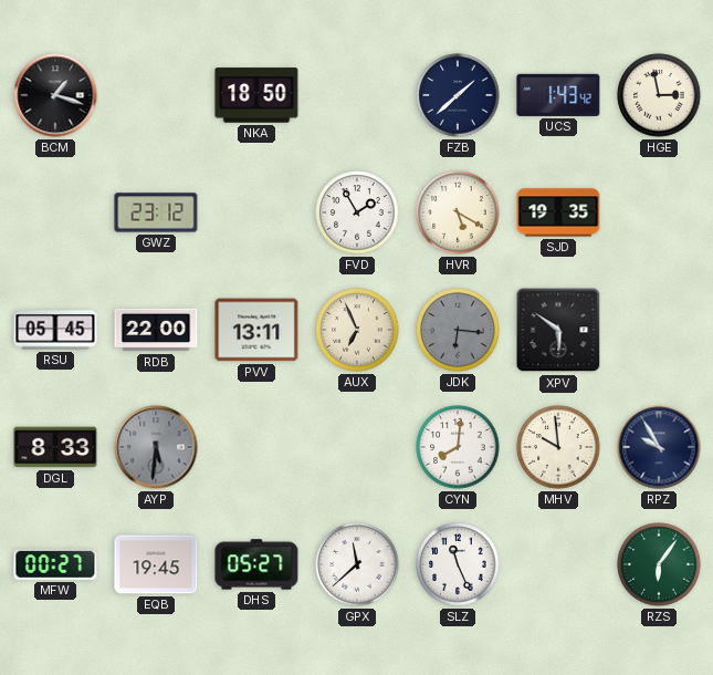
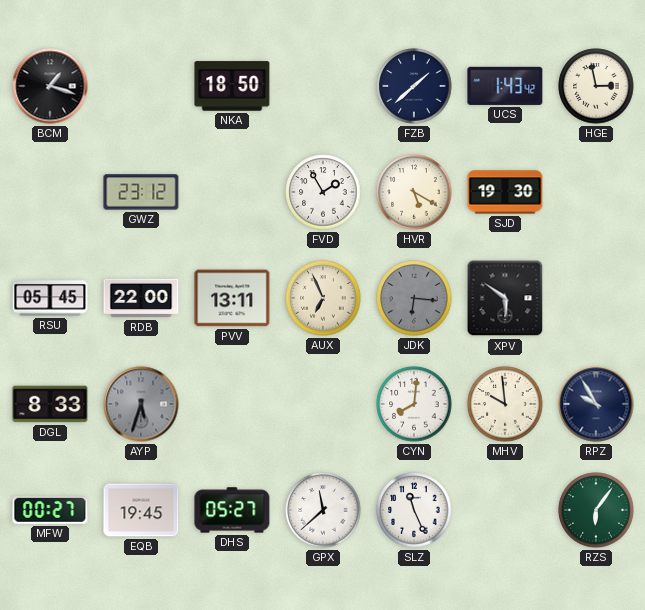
SJD: 19:35 -> 19:30
AYP: 5:31 -> 5:33
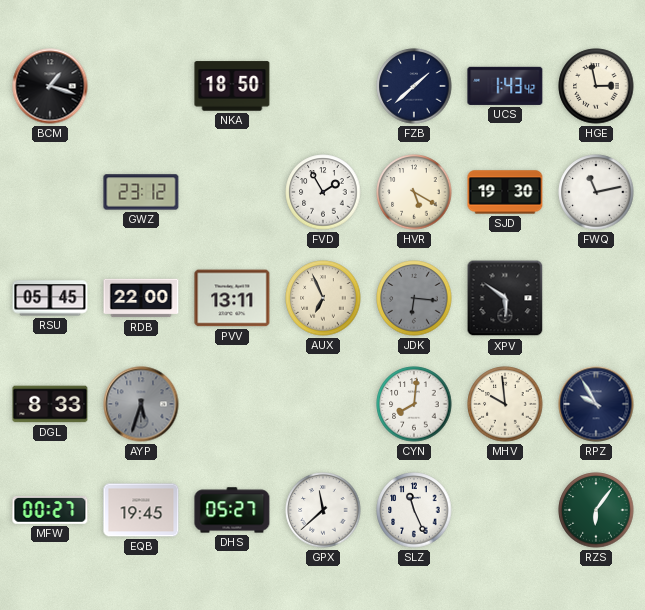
FWQ: none -> 11:13
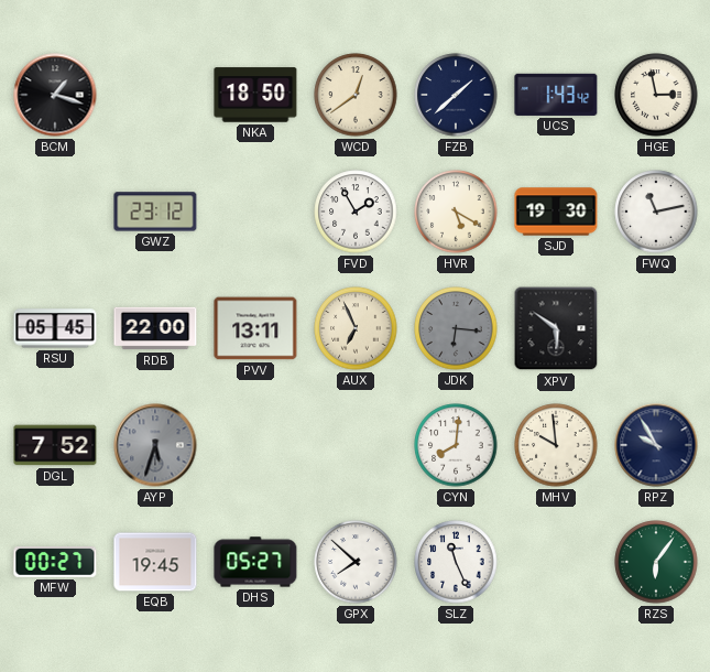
WCD: none -> 12:39
DGL: 8:33 -> 7:52
GPX: 11:38 -> 7:52
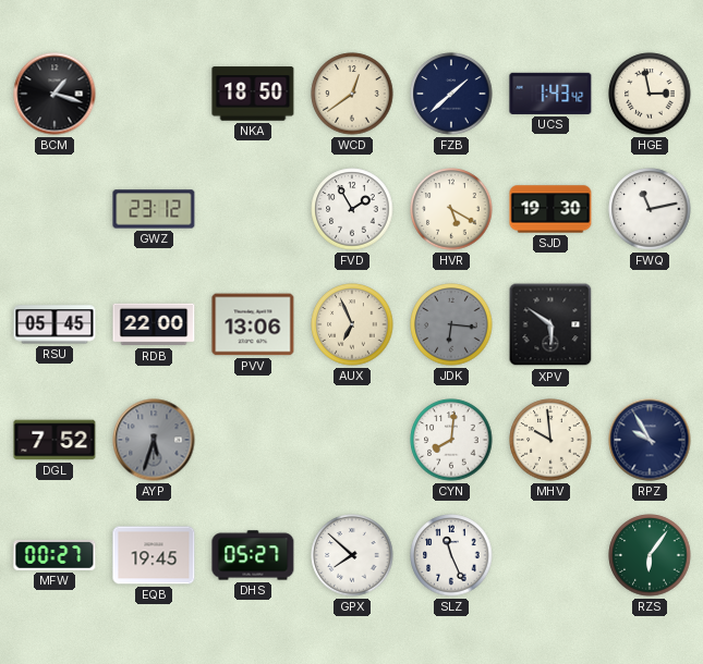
PVV: 13:11 -> 13:06
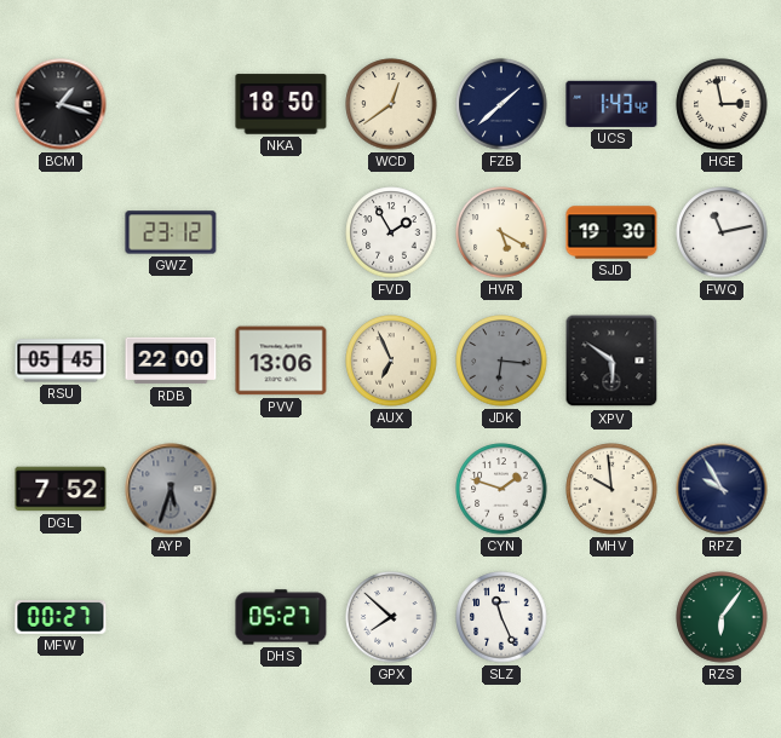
CYN: 8:01 -> 1:48
EQB: 19:45 -> none
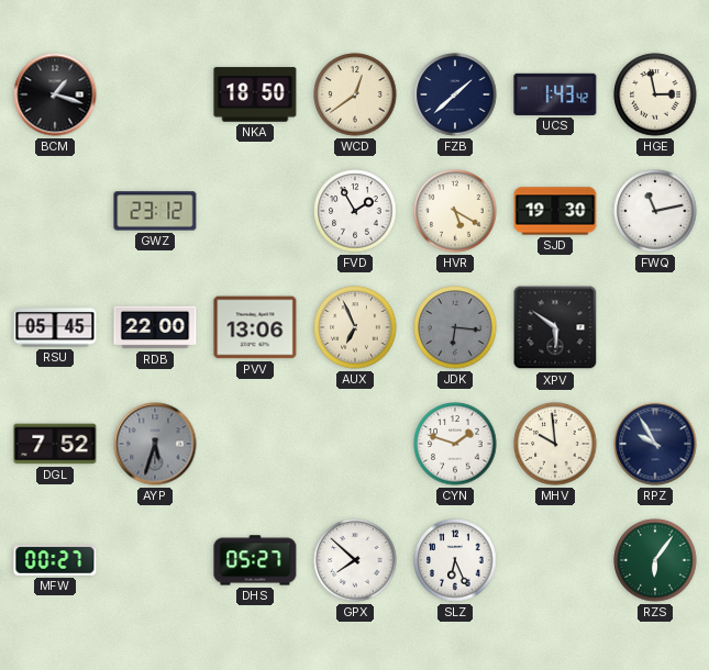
SLZ: 11:26 -> 6:26
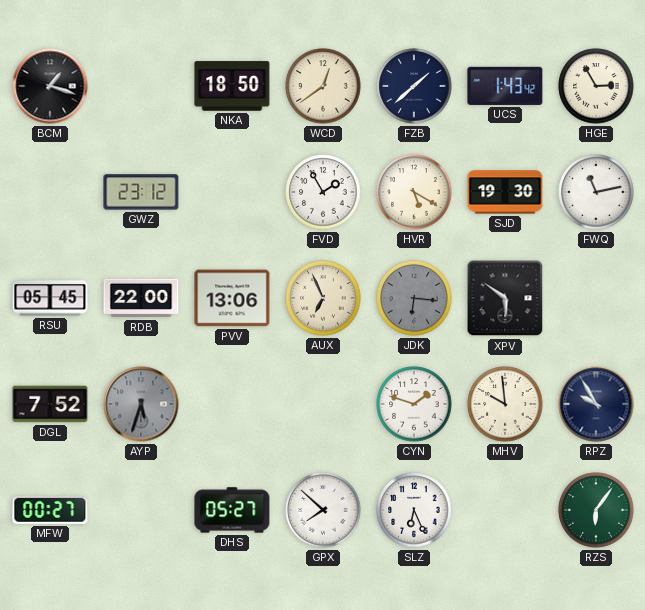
HGE: 2:58 -> 2:55
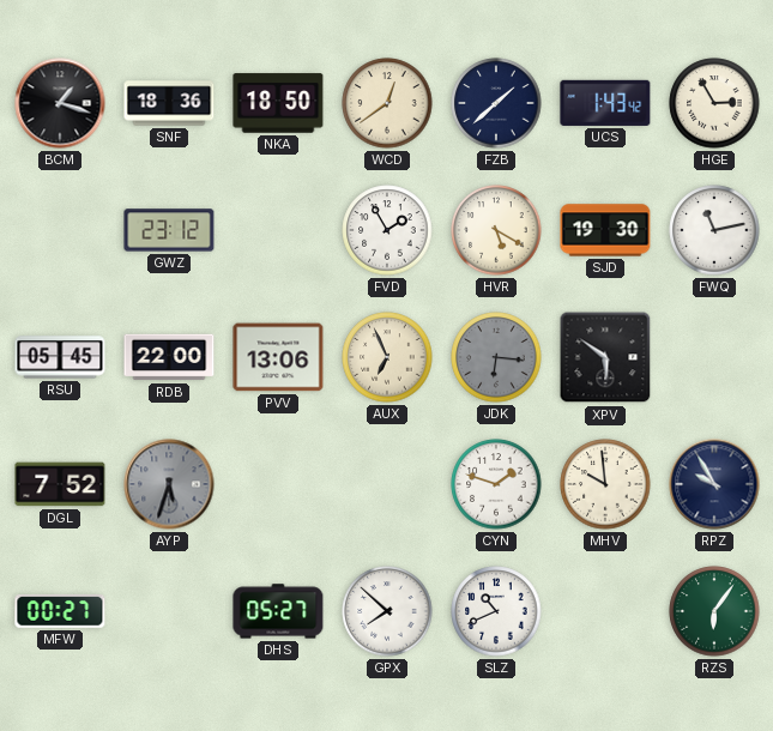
SNF: none -> 18:36
SLZ: 6:26 -> 10:41
